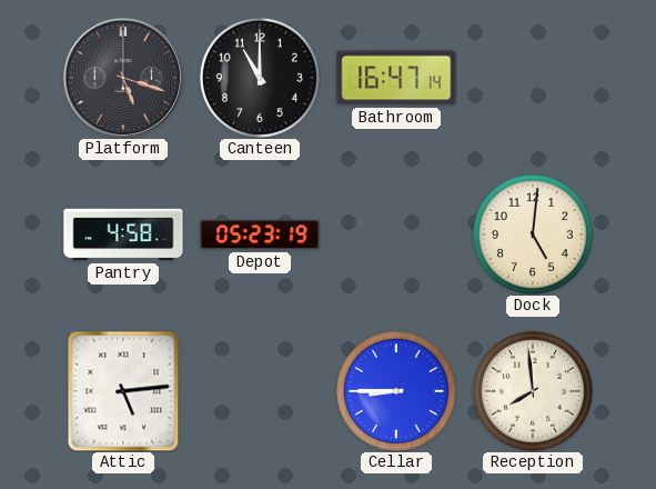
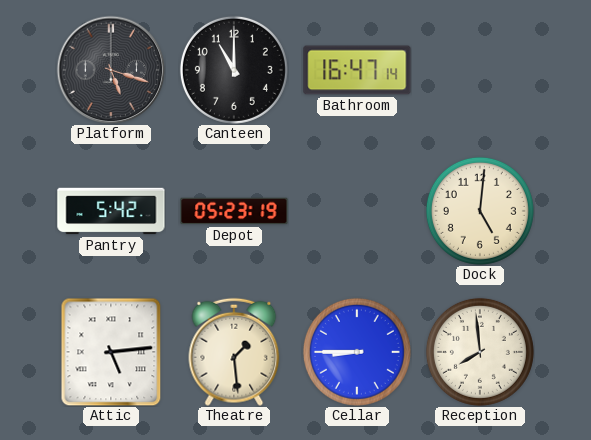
Pantry: 4:58 -> 5:42
Theatre: none -> 1:29
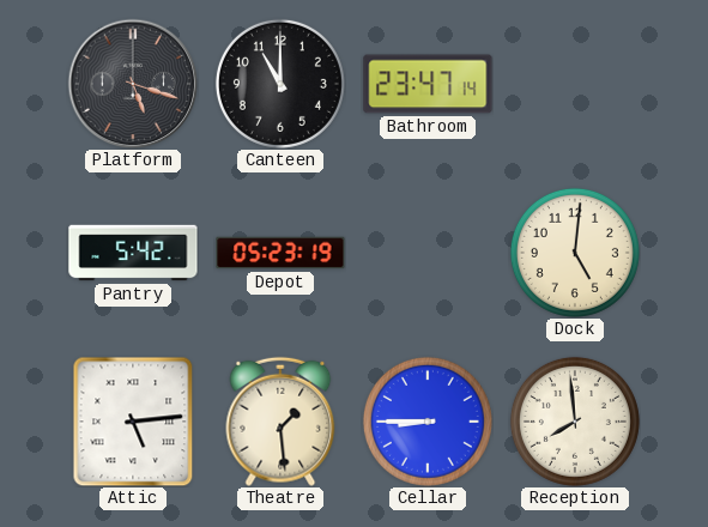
Bathroom: 16:47 -> 23:47
